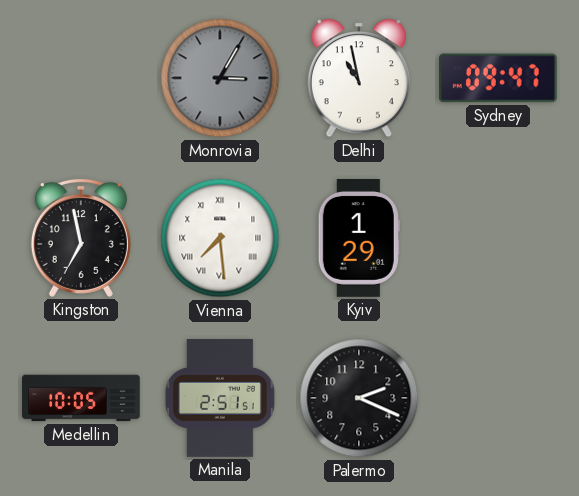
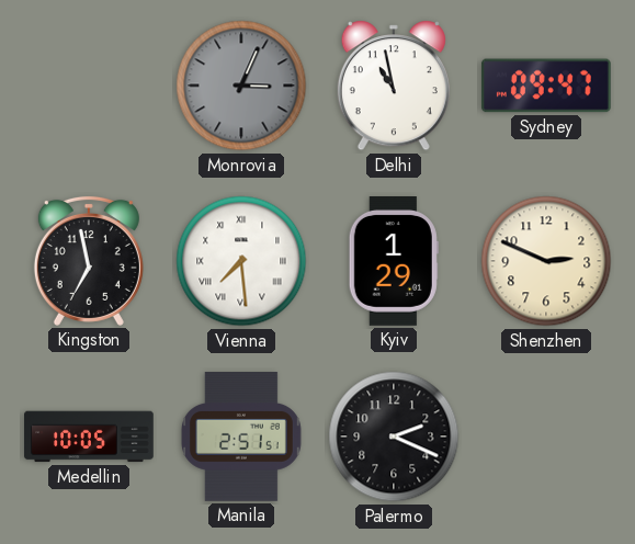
Monrovia: 3:05 -> 3:04
Shenzhen: none -> 2:49
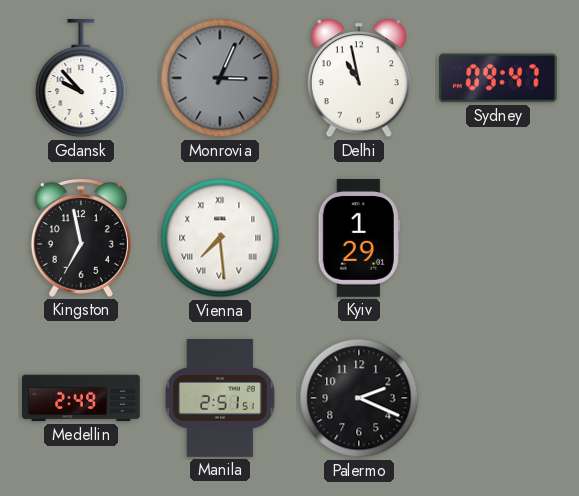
Gdansk: none -> 9:53
Shenzhen: 2:49 -> none
Medellin: 10:05 -> 2:49
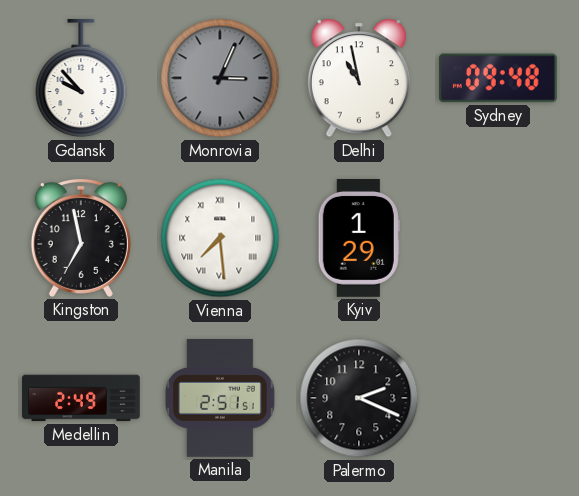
Sydney: 09:47 -> 09:48
